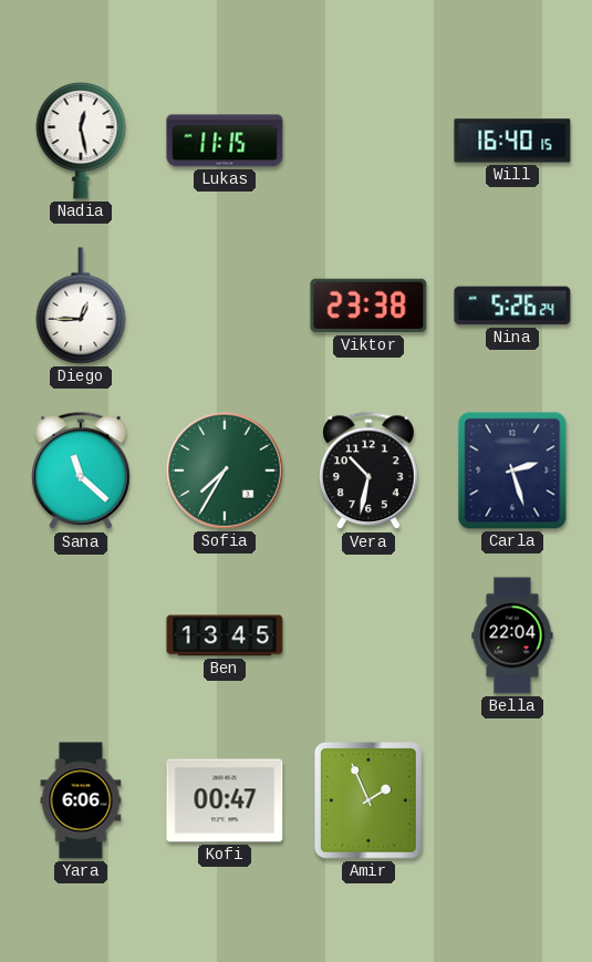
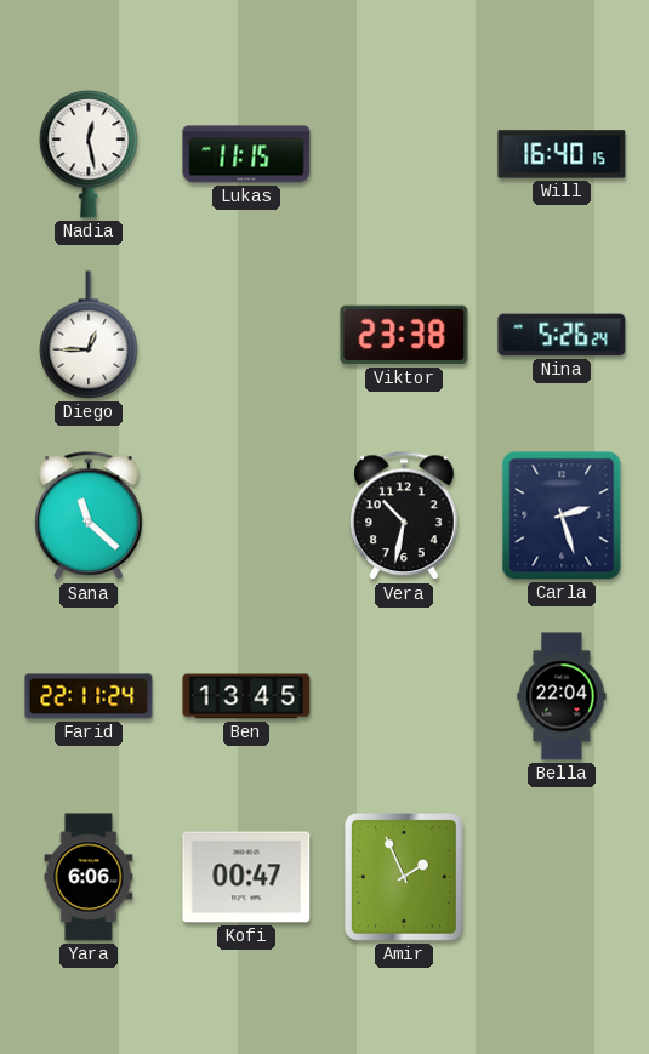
Sofia: 7:35 -> none
Farid: none -> 22:11
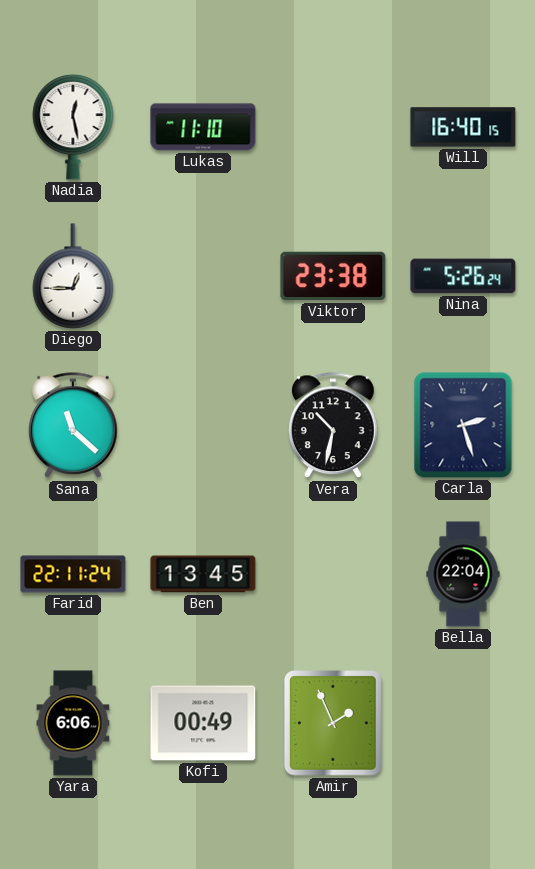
Lukas: 11:15 -> 11:10
Kofi: 00:47 -> 00:49
